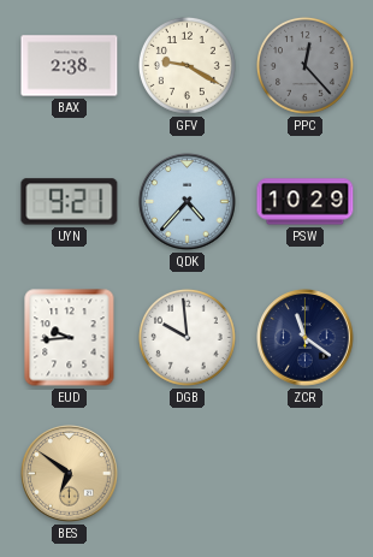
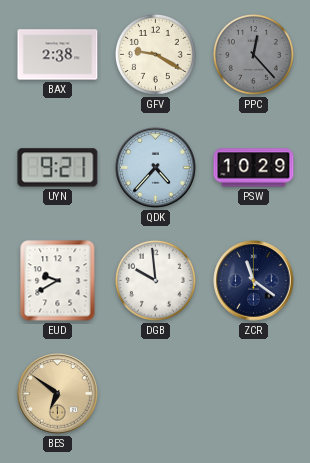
EUD: 9:44 -> 9:40
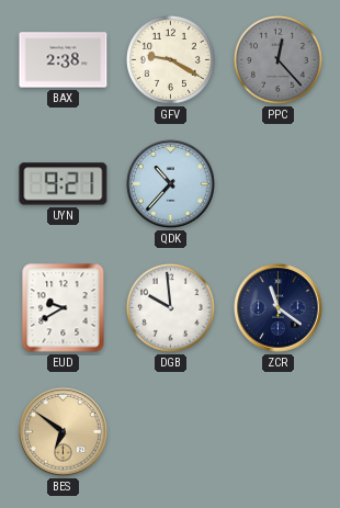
QDK: 4:37 -> 10:37
PSW: 10:29 -> none
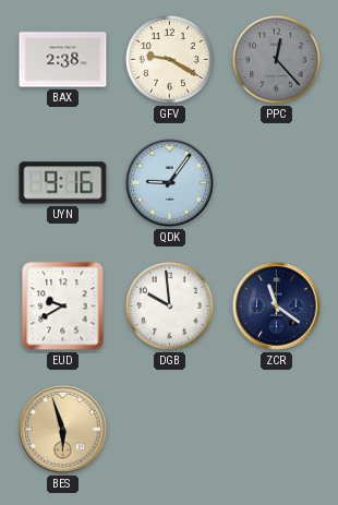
UYN: 9:21 -> 9:16
QDK: 10:37 -> 9:06
BES: 6:51 -> 5:57
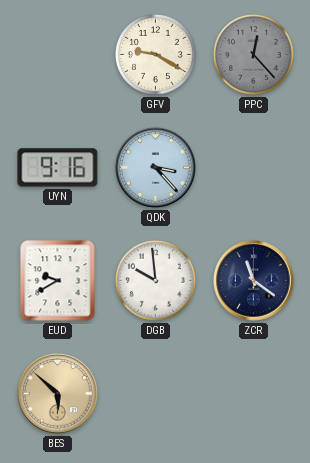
BAX: 2:38 -> none
QDK: 9:06 -> 3:23
BES: 5:57 -> 5:52
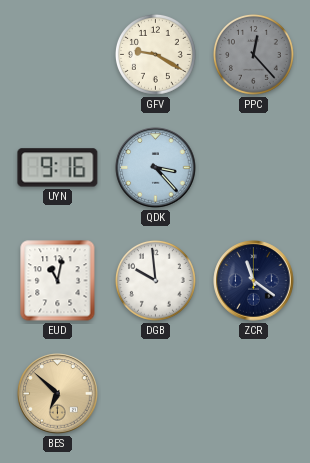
EUD: 9:40 -> 11:02
BES: 5:52 -> 6:52
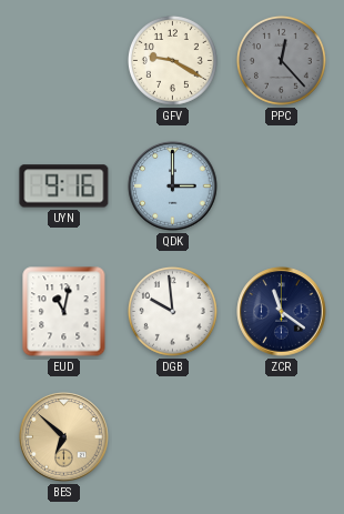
QDK: 3:23 -> 3:00
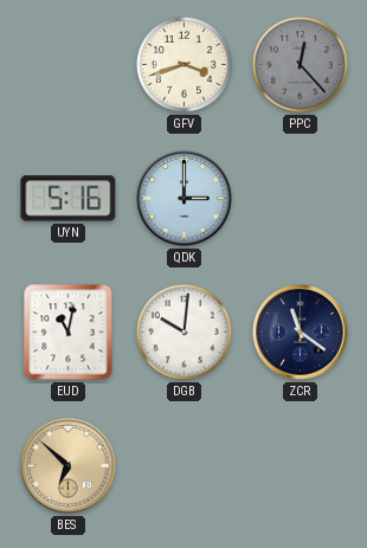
GFV: 9:20 -> 3:42
UYN: 9:16 -> 5:16
DGB: 9:59 -> 10:01
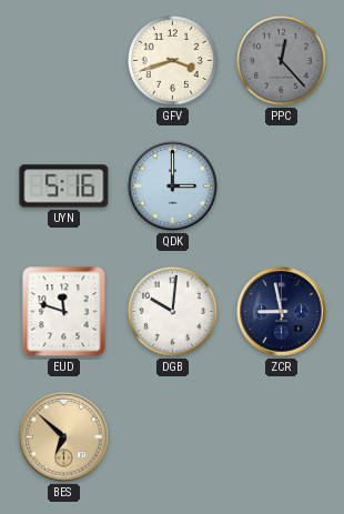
EUD: 11:02 -> 11:48
ZCR: 11:21 -> 8:58
